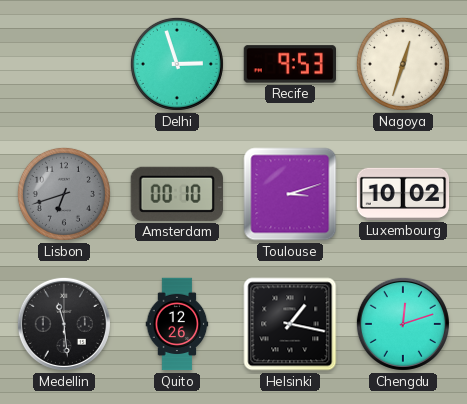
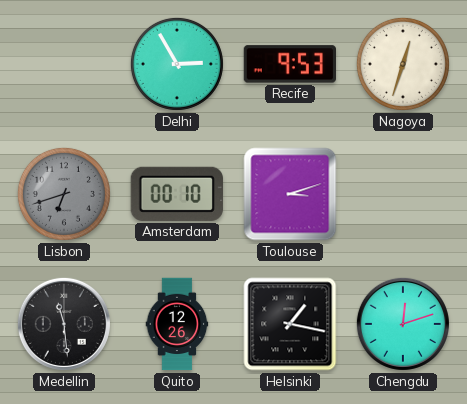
Delhi: 2:57 -> 2:55
Luxembourg: 10:02 -> none
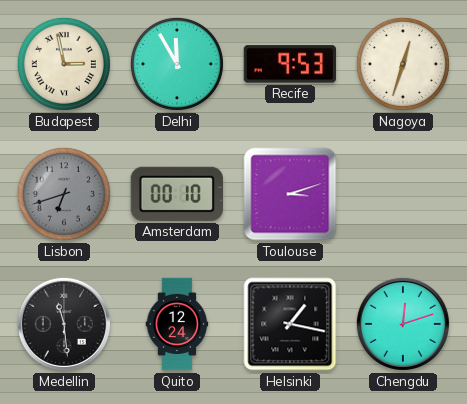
Budapest: none -> 2:58
Delhi: 2:55 -> 11:55
Quito: 12:26 -> 12:24
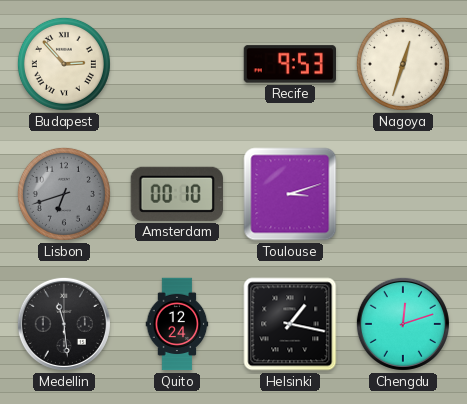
Budapest: 2:58 -> 2:53
Delhi: 11:55 -> none
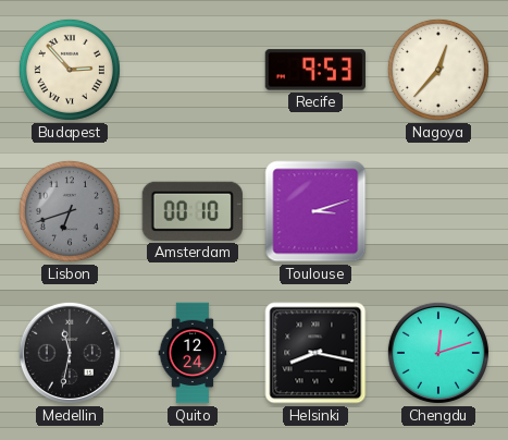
Nagoya: 12:33 -> 12:37
Medellin: 11:29 -> 11:32
Helsinki: 1:17 -> 8:17
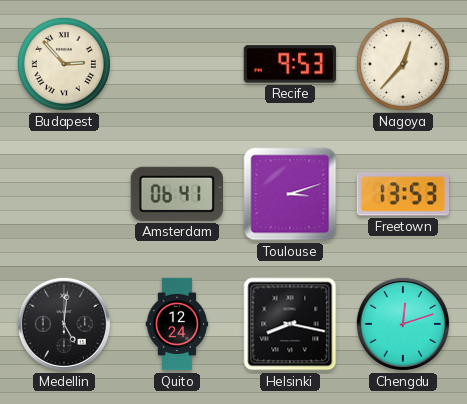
Lisbon: 6:42 -> none
Amsterdam: 00:10 -> 06:41
Freetown: none -> 13:53
Medellin: 11:32 -> 5:01
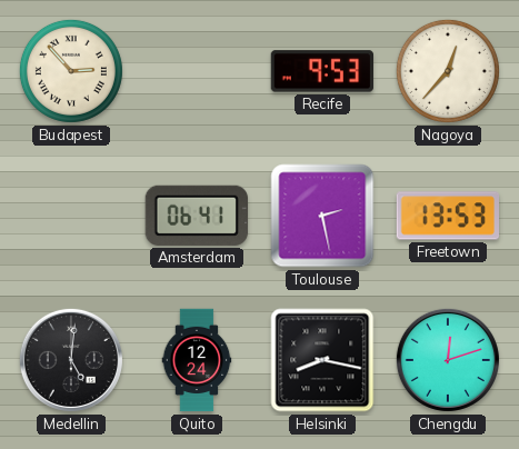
Toulouse: 3:12 -> 2:28
